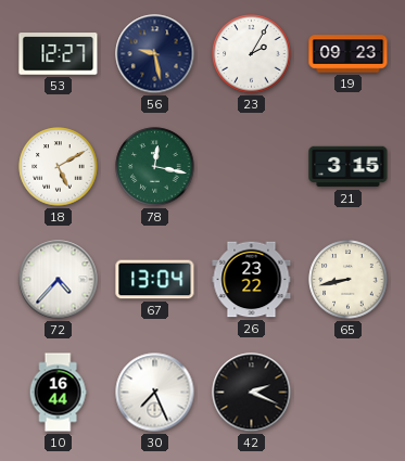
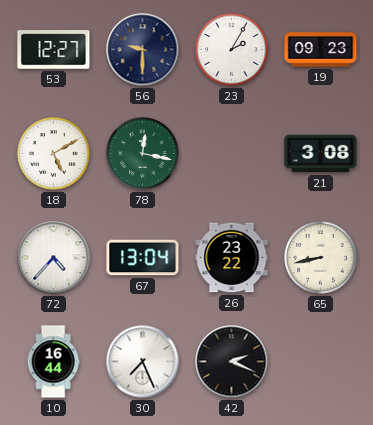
56: 9:28 -> 9:30
21: 3:15 -> 3:08
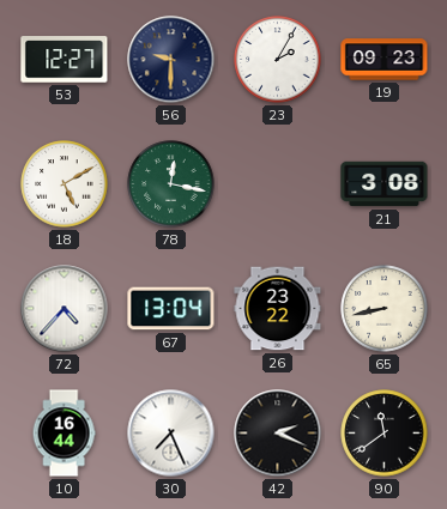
90: none -> 11:39
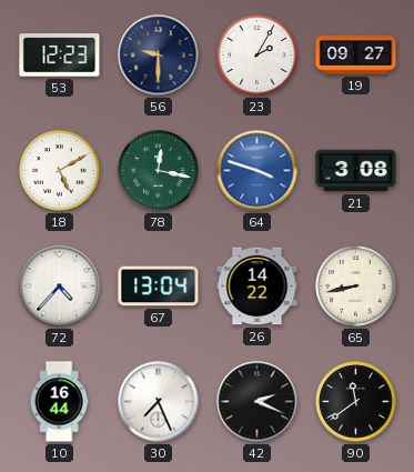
53: 12:27 -> 12:23
19: 09:23 -> 09:27
64: none -> 3:48
26: 23:22 -> 14:22
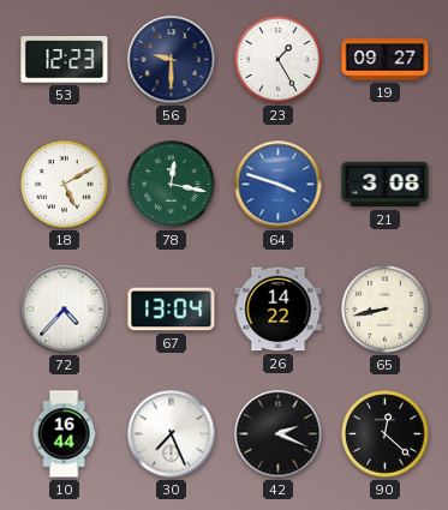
23: 2:05 -> 1:25
90: 11:39 -> 12:22
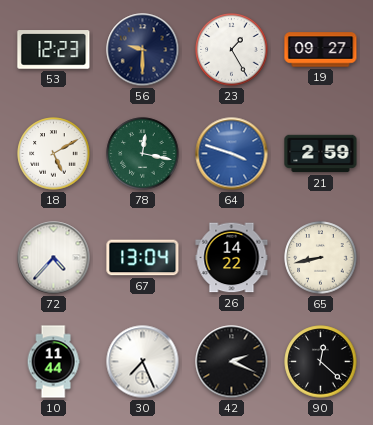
21: 3:08 -> 2:59
10: 16:44 -> 11:44
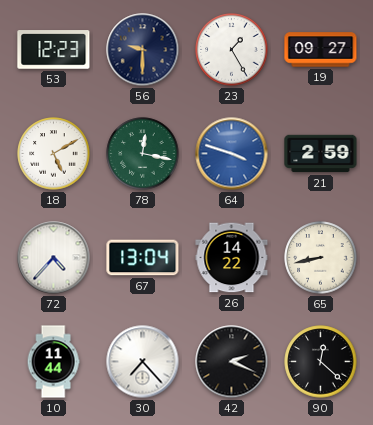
30: 7:26 -> 7:23
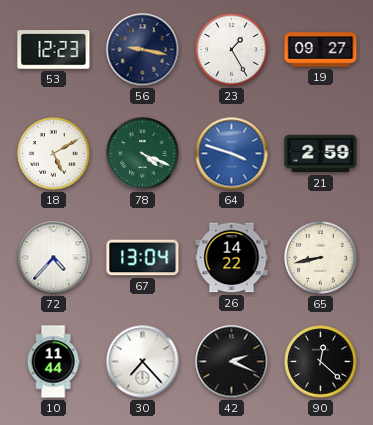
56: 9:30 -> 9:17
78: 12:17 -> 4:19
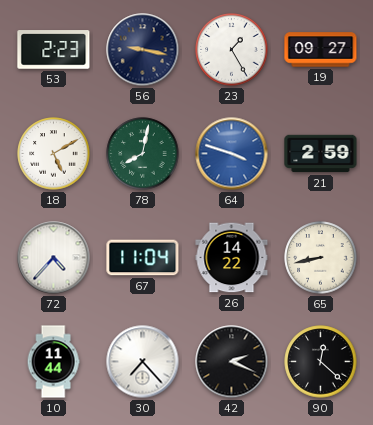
53: 12:23 -> 2:23
78: 4:19 -> 8:02
67: 13:04 -> 11:04
